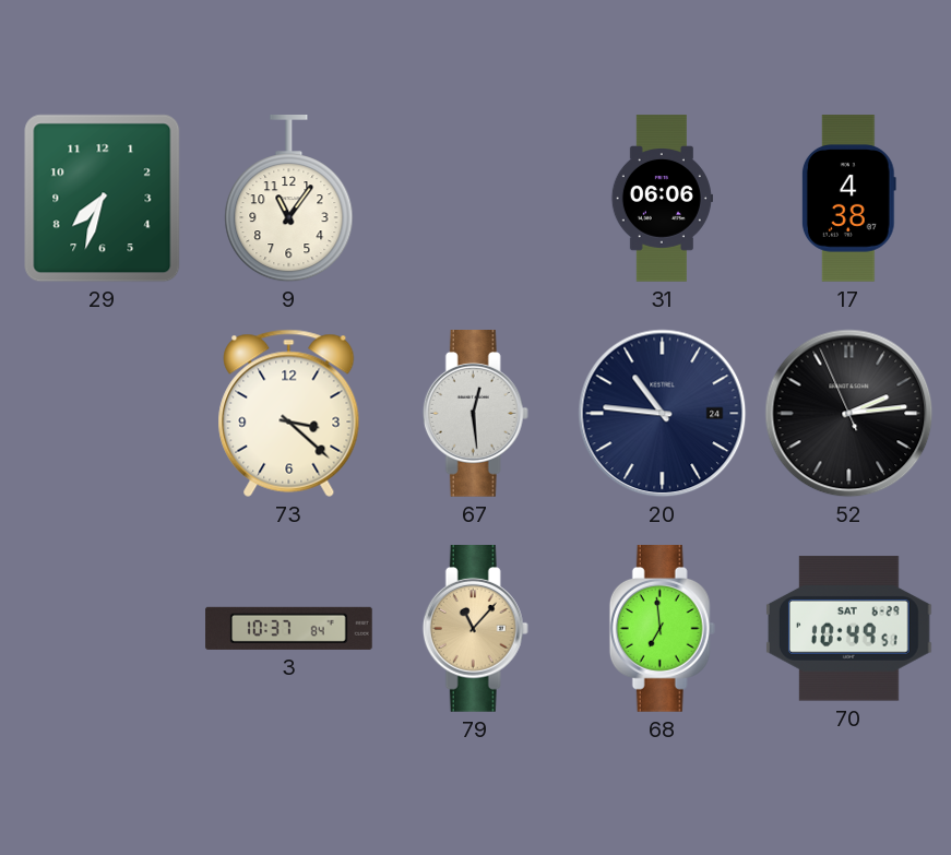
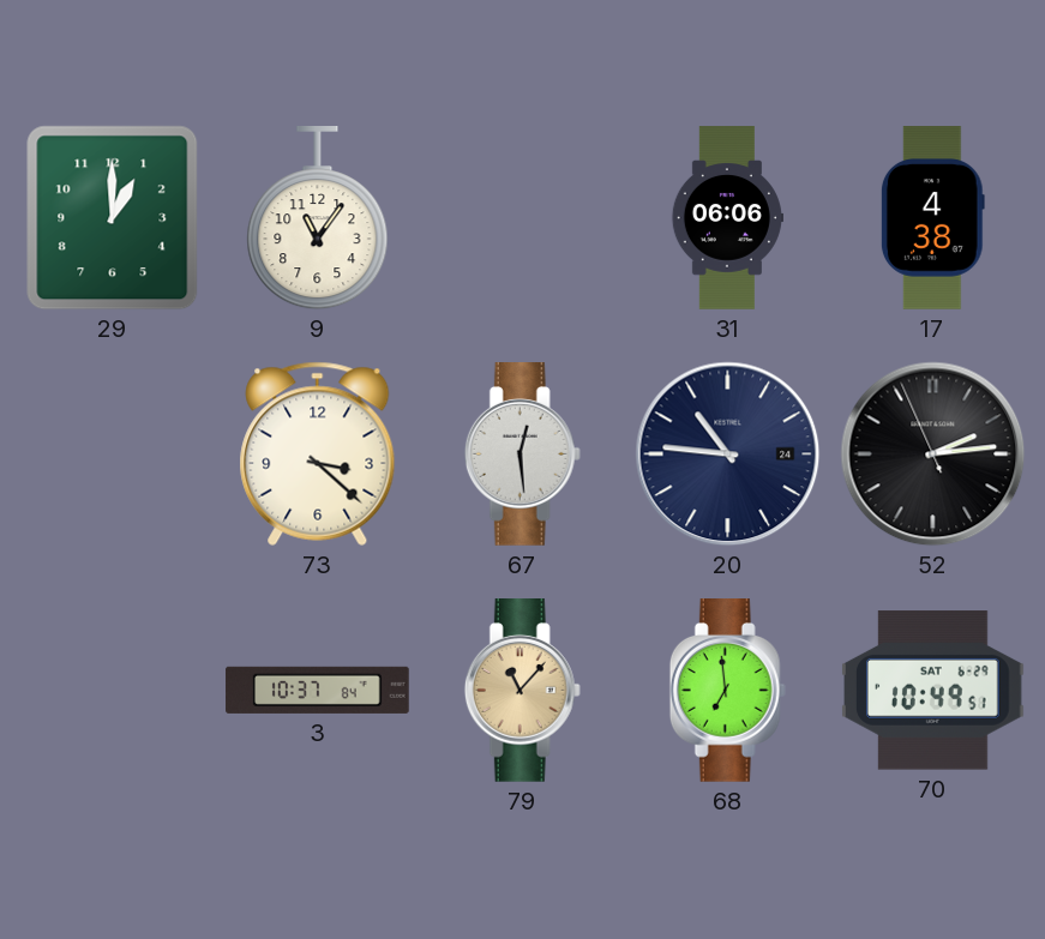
29: 7:33 -> 1:00
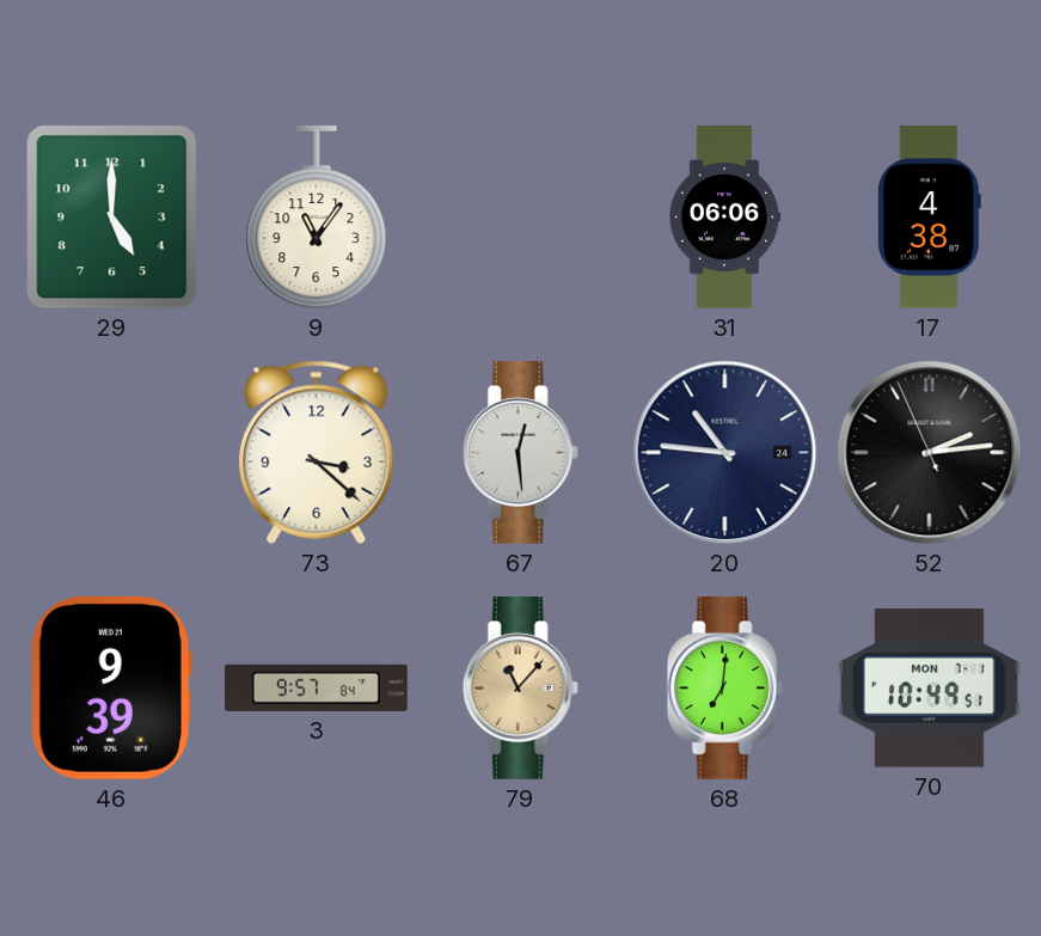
29: 1:00 -> 5:00
46: none -> 9:39
3: 10:37 -> 9:57
68: 6:59 -> 7:01
70 date: SAT 6-29 -> MON 7-1
